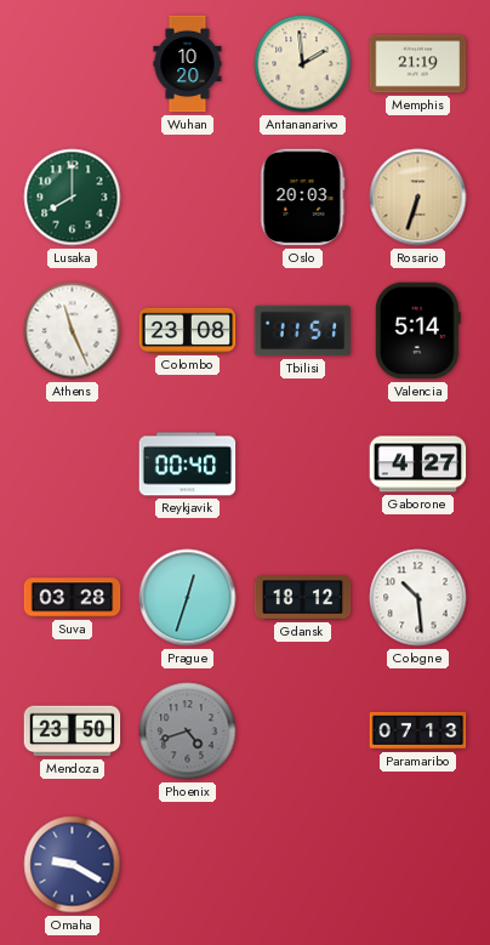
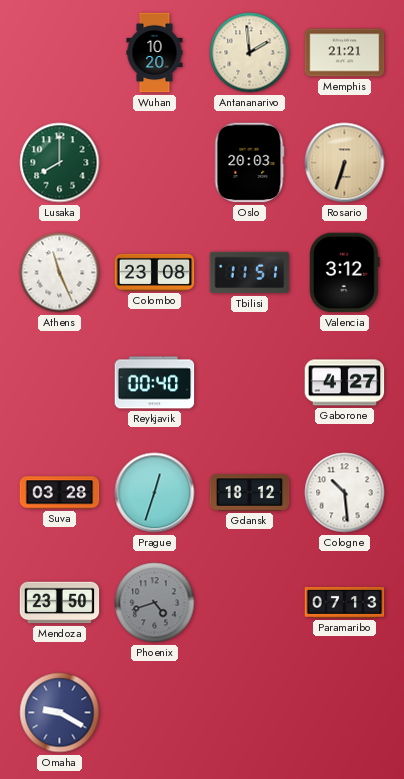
Memphis: 21:19 -> 21:21
Valencia: 5:14 -> 3:12
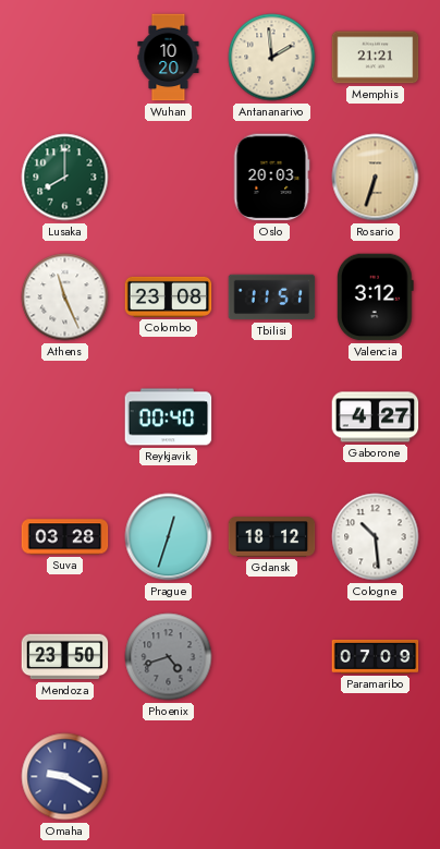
Paramaribo: 07:13 -> 07:09
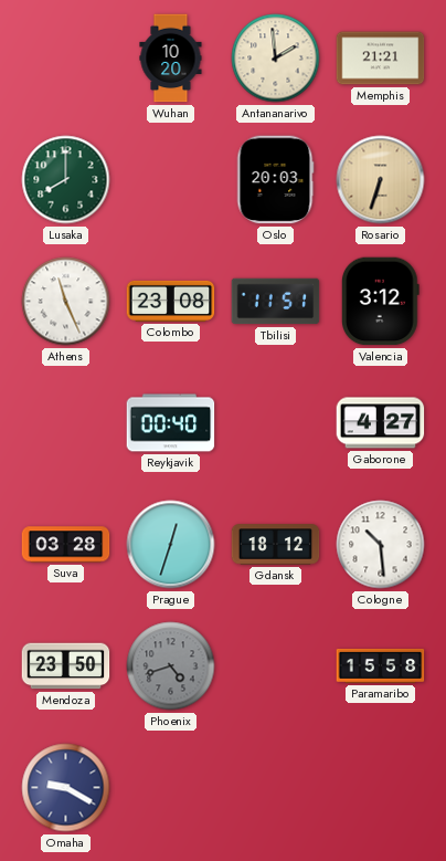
Paramaribo: 07:09 -> 15:58
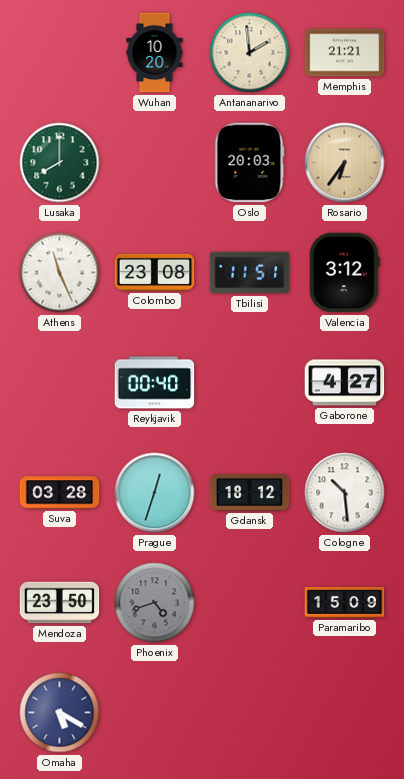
Rosario: 6:33 -> 6:36
Paramaribo: 15:58 -> 15:09
Omaha: 9:20 -> 5:20
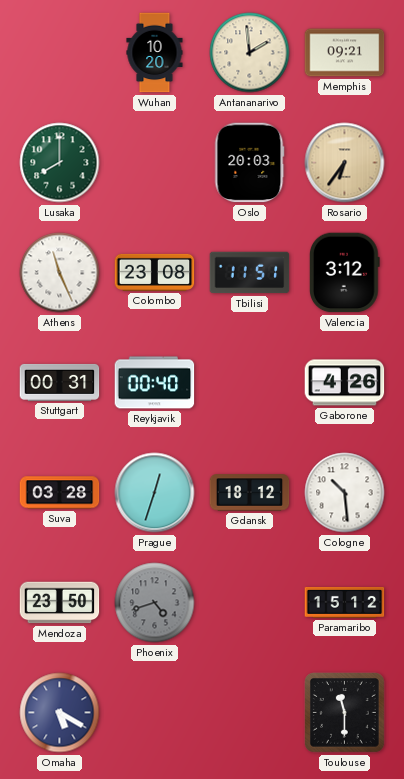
Memphis: 21:21 -> 09:21
Stuttgart: none -> 00:31
Gaborone: 4:27 -> 4:26
Paramaribo: 15:09 -> 15:12
Toulouse: none -> 11:30
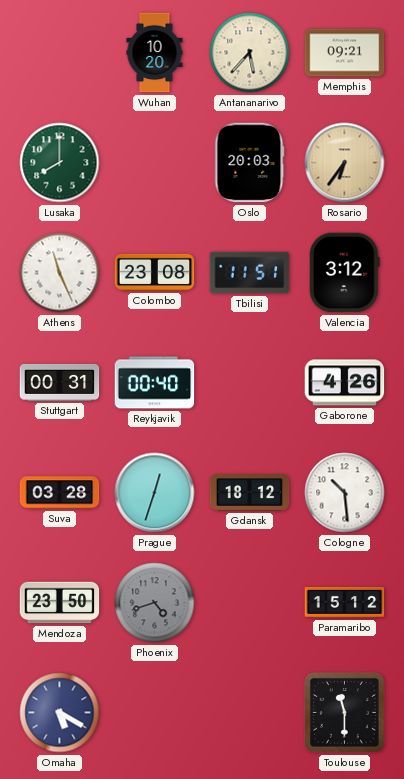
Antananarivo: 1:59 -> 5:37
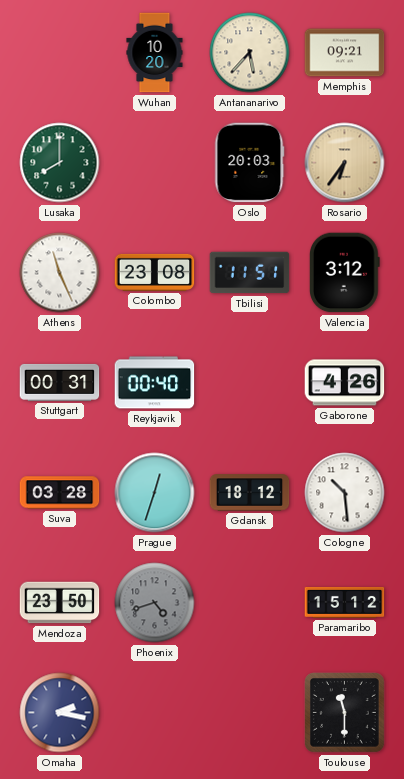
Omaha: 5:20 -> 2:17
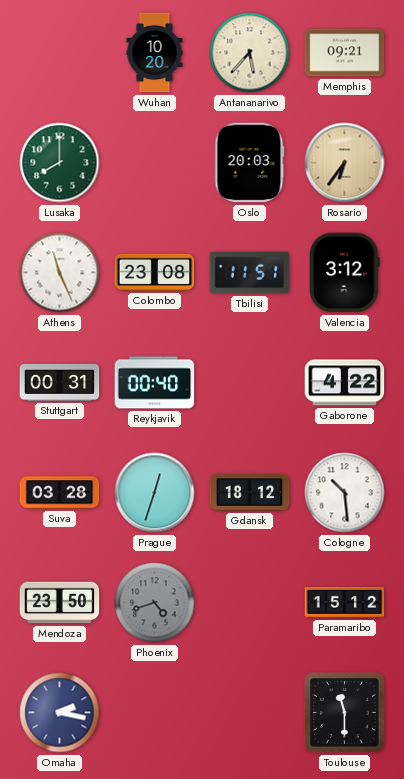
Gaborone: 4:26 -> 4:22
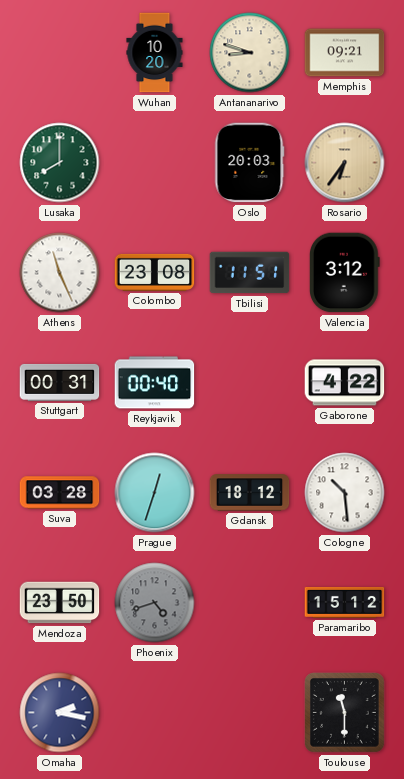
Antananarivo: 5:37 -> 8:48
